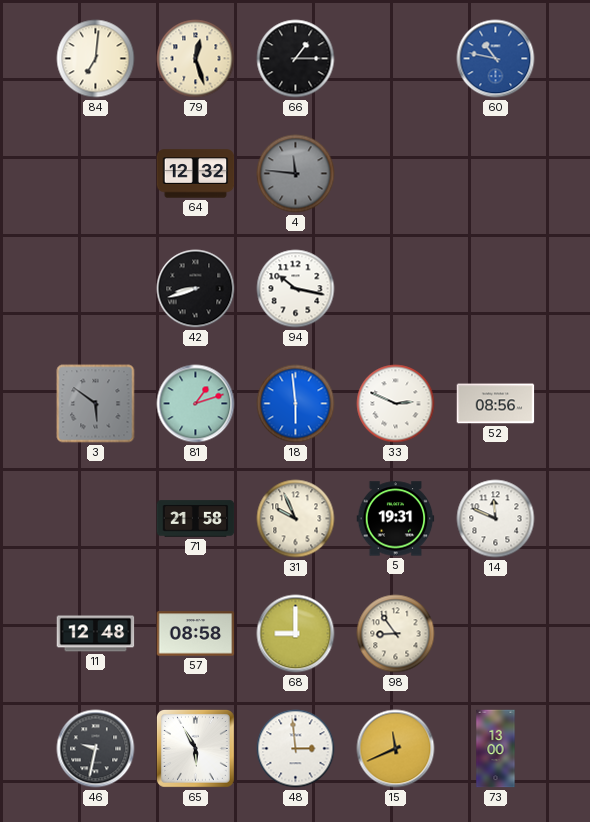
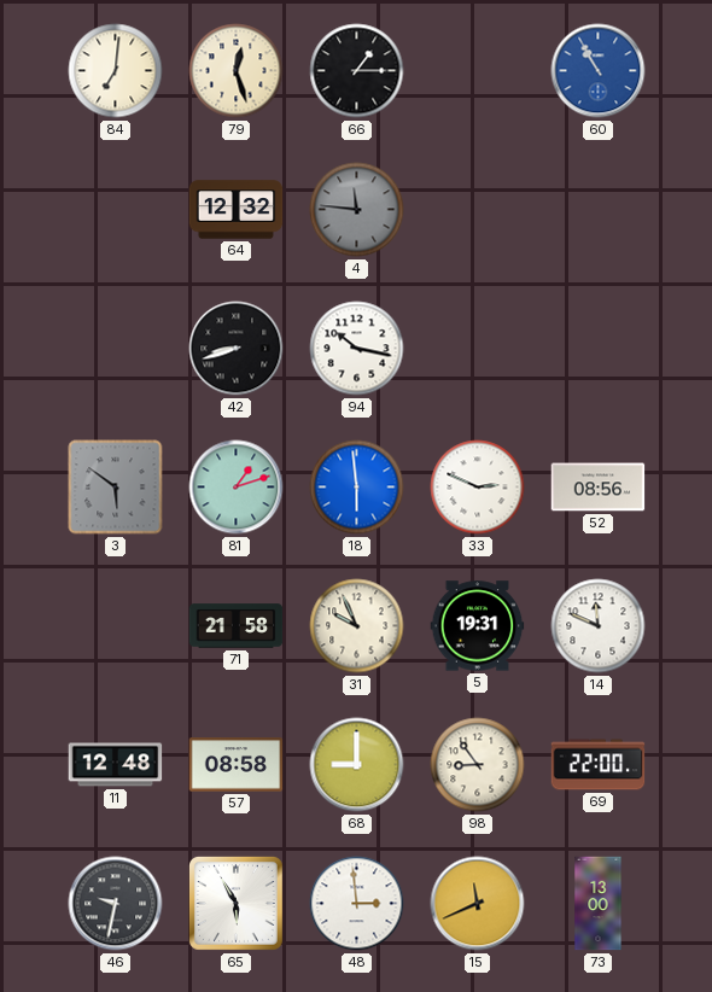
60: 10:47 -> 10:55
69: none -> 22:00
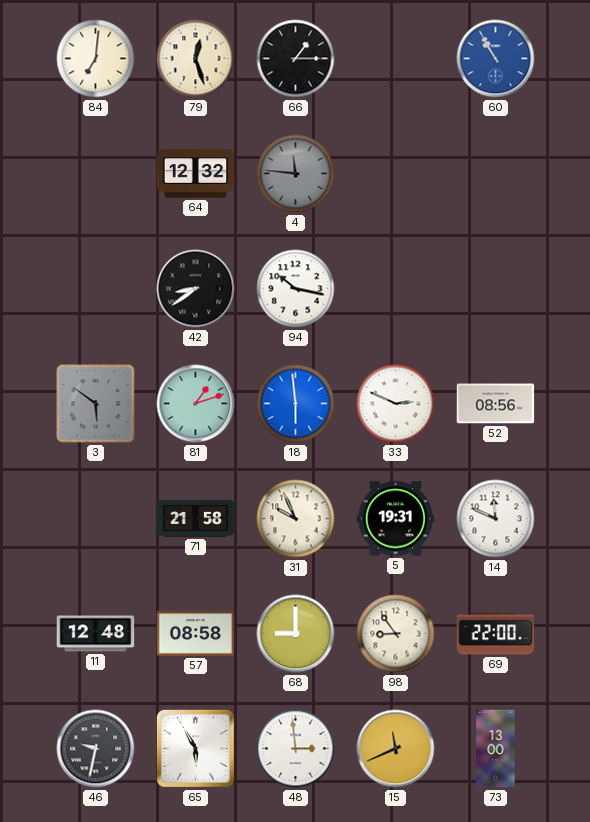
42: 8:42 -> 8:39
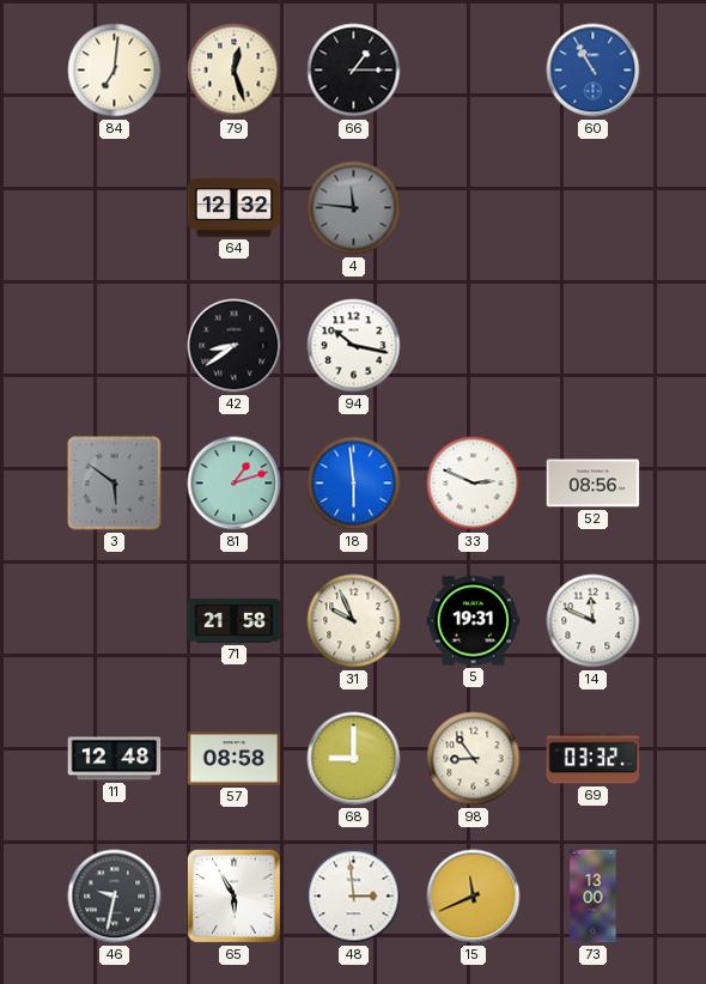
69: 22:00 -> 03:32
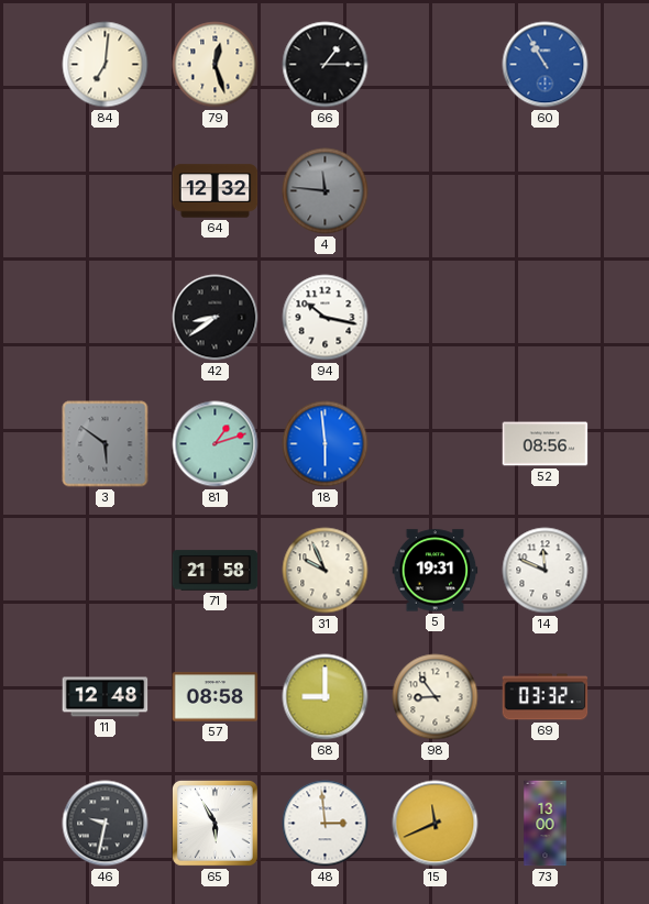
33: 2:49 -> none
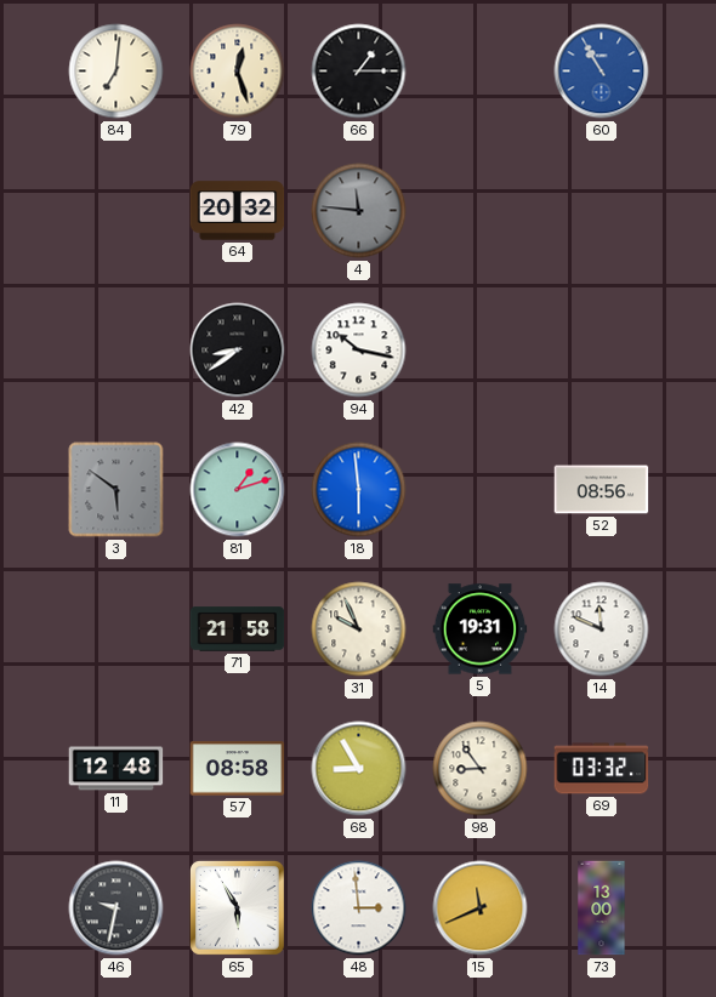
64: 12:32 -> 20:32
68: 9:00 -> 8:55
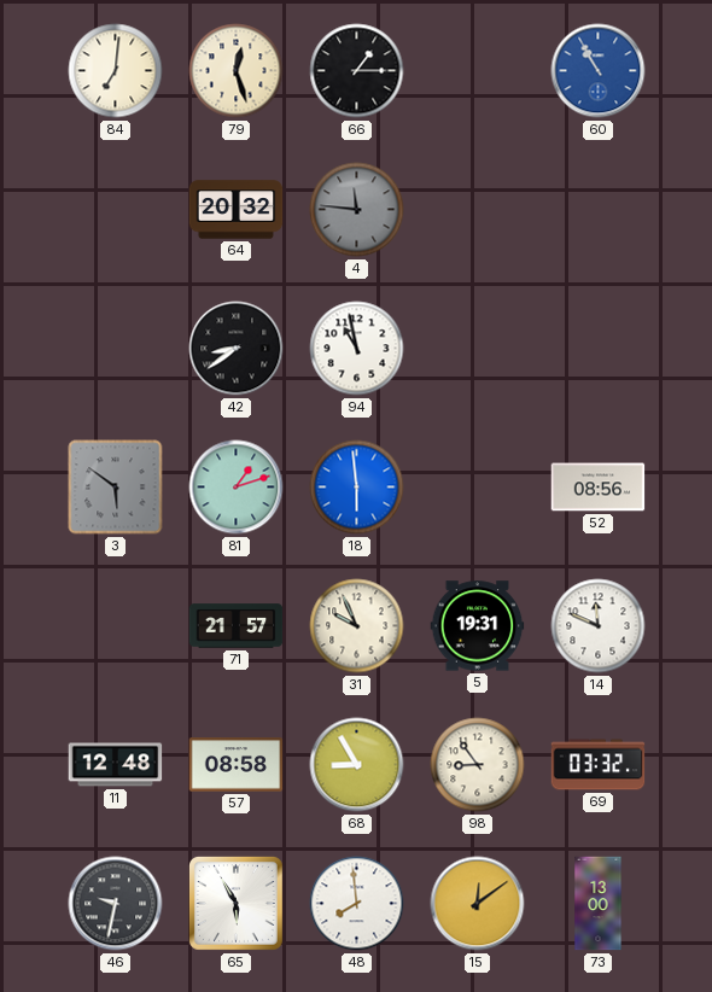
94: 10:17 -> 10:58
71: 21:58 -> 21:57
48: 2:59 -> 7:59
15: 11:41 -> 12:09
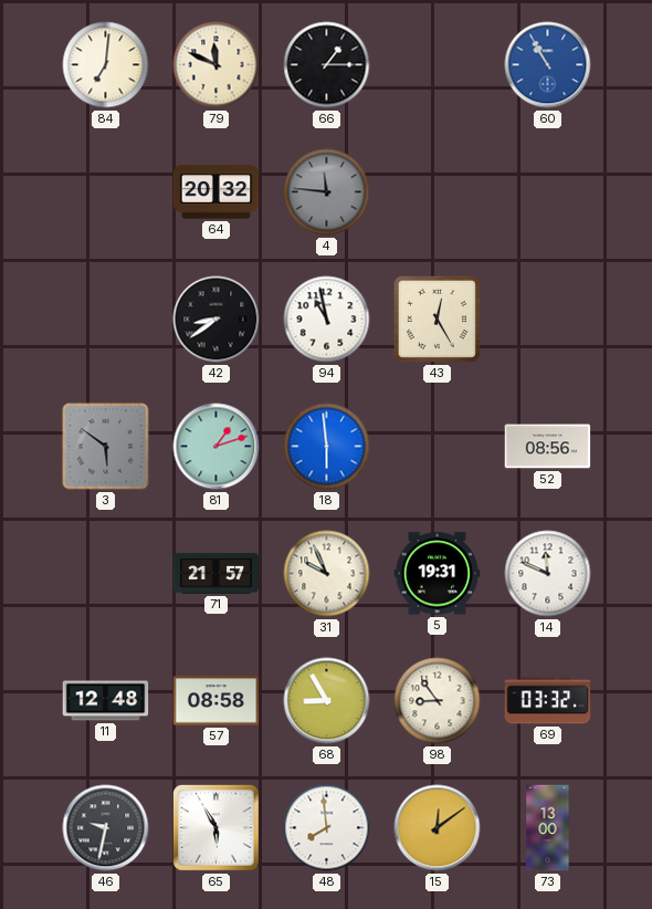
79: 12:27 -> 11:49
43: none -> 12:25
